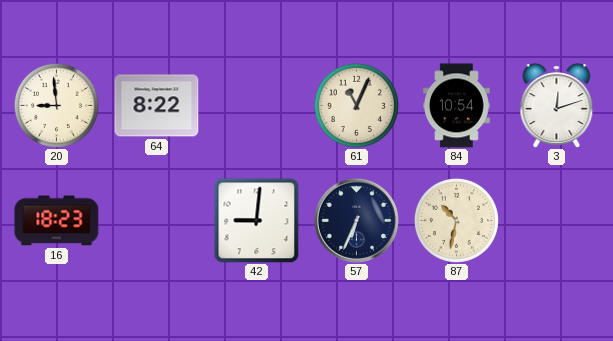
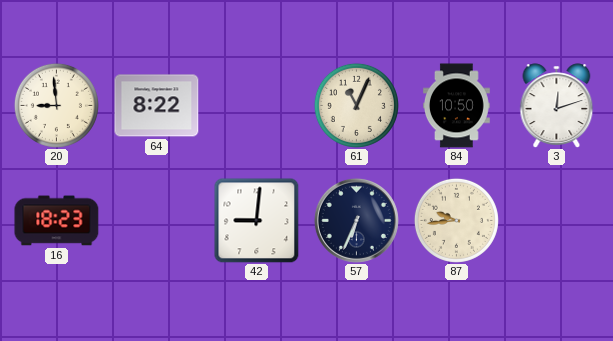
84: 10:54 -> 10:50
87: 10:32 -> 9:44
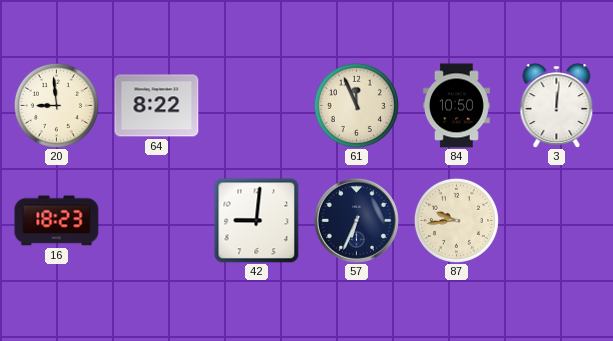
61: 11:04 -> 11:56
3: 12:12 -> 12:01
